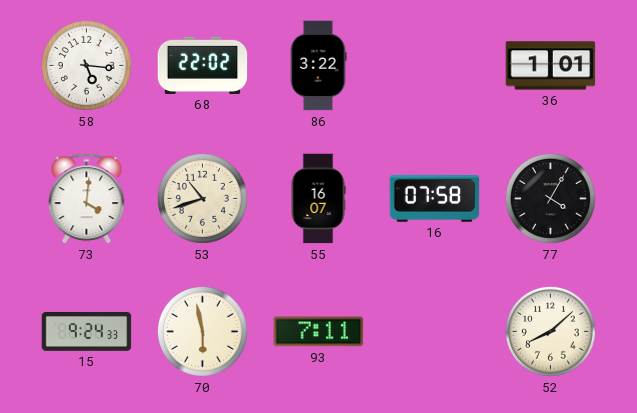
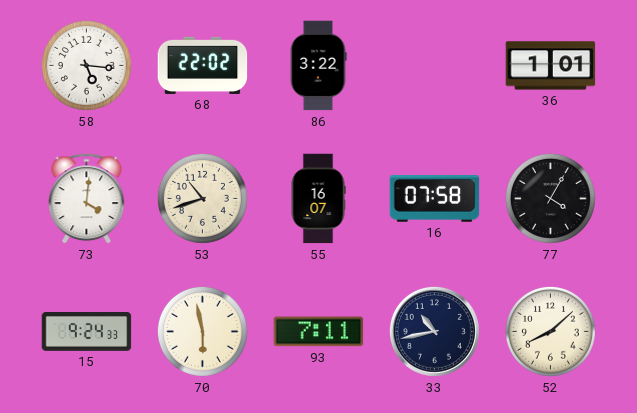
33: none -> 10:43
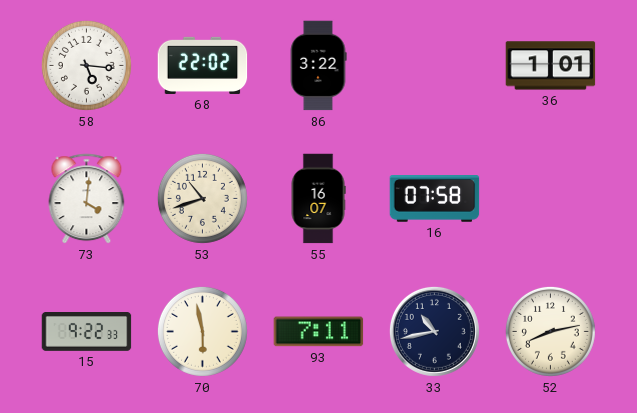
77: 4:05 -> none
15: 9:24 -> 9:22
52: 8:08 -> 8:13
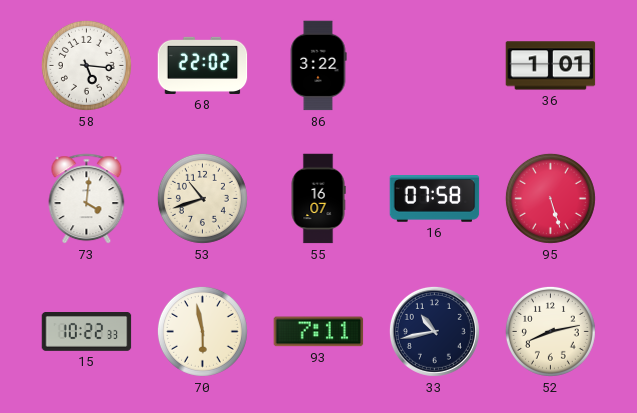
95: none -> 5:27
15: 9:22 -> 10:22
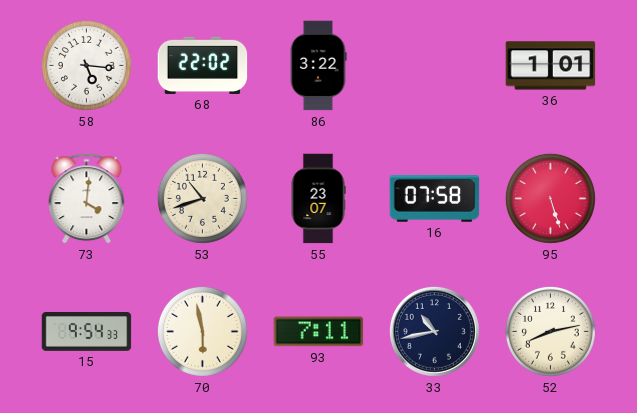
55: 16:07 -> 23:07
15: 10:22 -> 9:54
